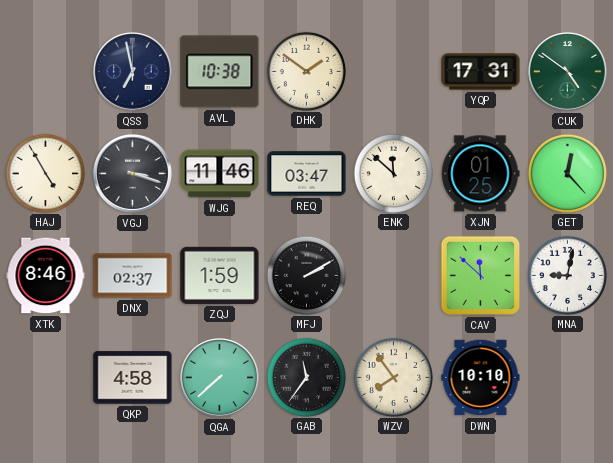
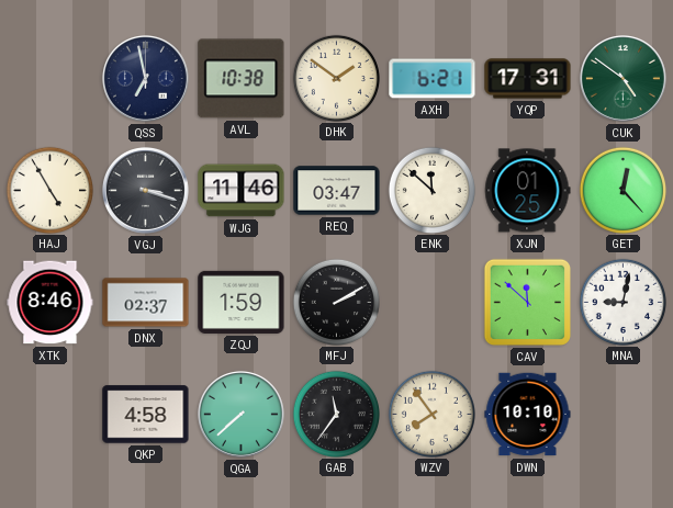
AXH: none -> 6:21
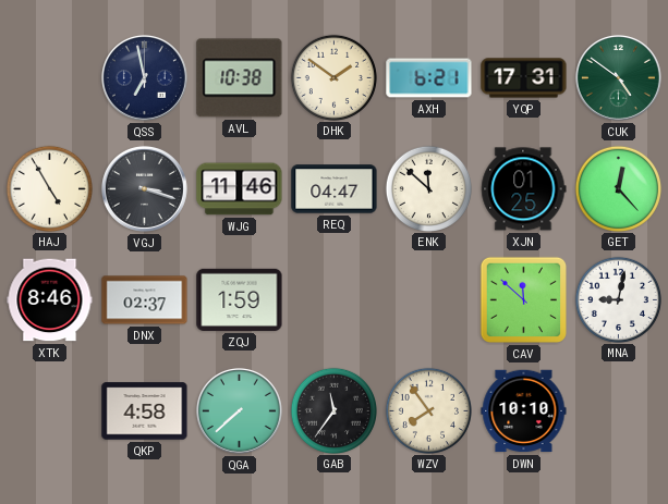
REQ: 03:47 -> 04:47
MFJ: 2:10 -> none
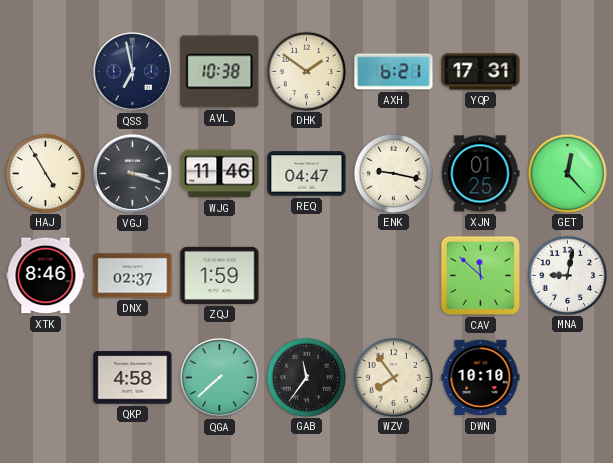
CUK: 4:51 -> none
ENK: 11:52 -> 9:17
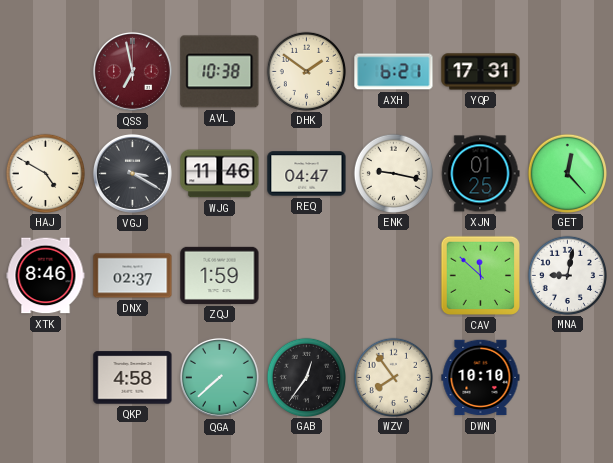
QSS dial: navy -> burgundy
HAJ: 4:55 -> 4:50
VGJ: 3:18 -> 3:20
GAB: 11:36 -> 12:36
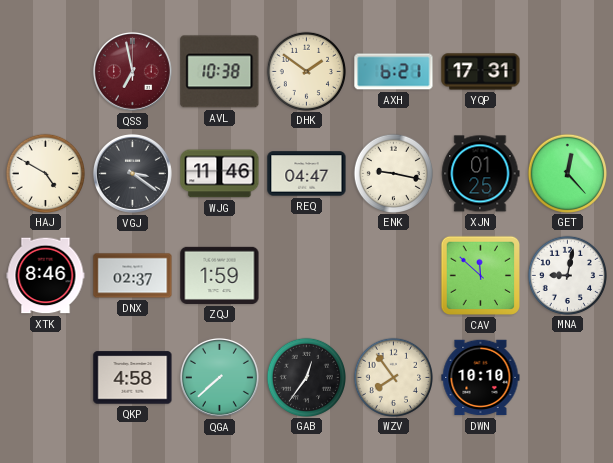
VGJ: 3:20 -> 3:21
